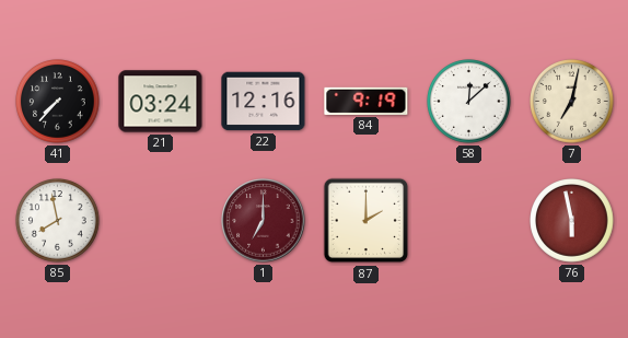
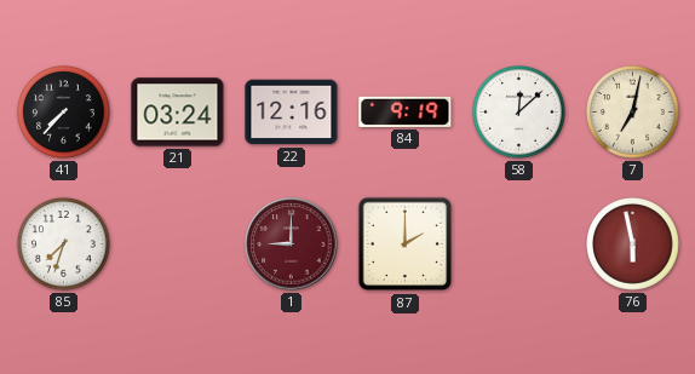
85: 7:58 -> 7:33
1: 7:00 -> 9:00
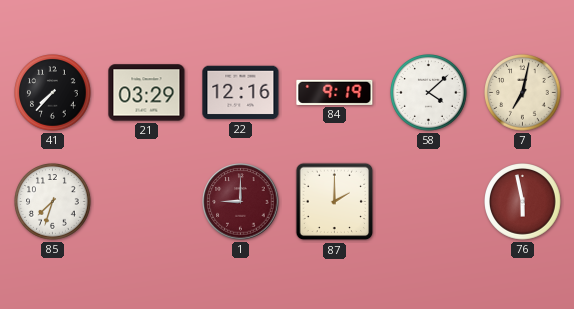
21: 03:24 -> 03:29
58: 12:08 -> 4:08
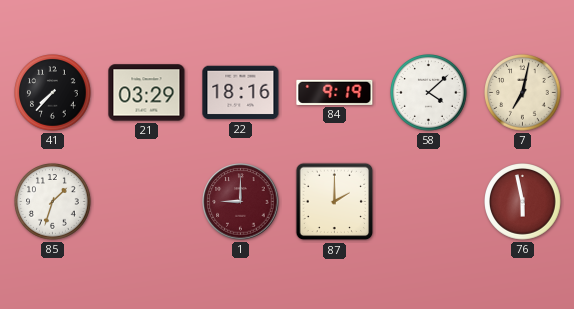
22: 12:16 -> 18:16
85: 7:33 -> 1:33
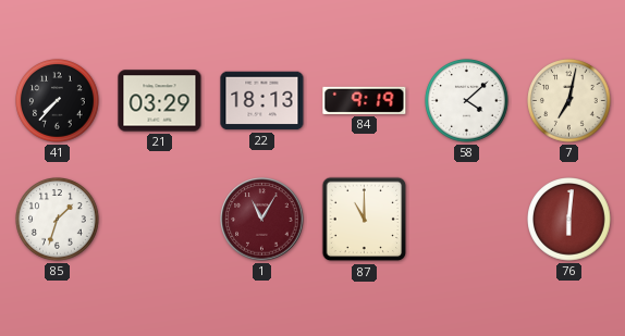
22: 18:16 -> 18:13
1: 9:00 -> 11:05
87: 2:00 -> 11:00
76: 5:58 -> 6:01
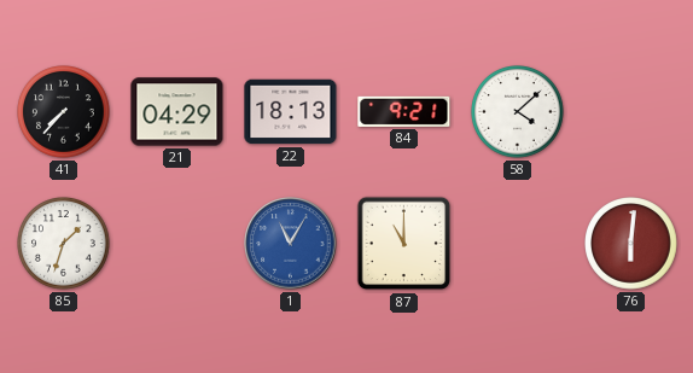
21: 03:29 -> 04:29
84: 9:19 -> 9:21
7: 7:02 -> none
1 dial: burgundy -> blue
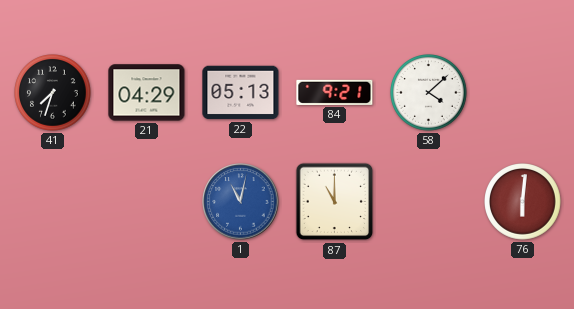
41: 7:37 -> 7:33
22: 18:13 -> 05:13
85: 1:33 -> none
1: 11:05 -> 11:02
